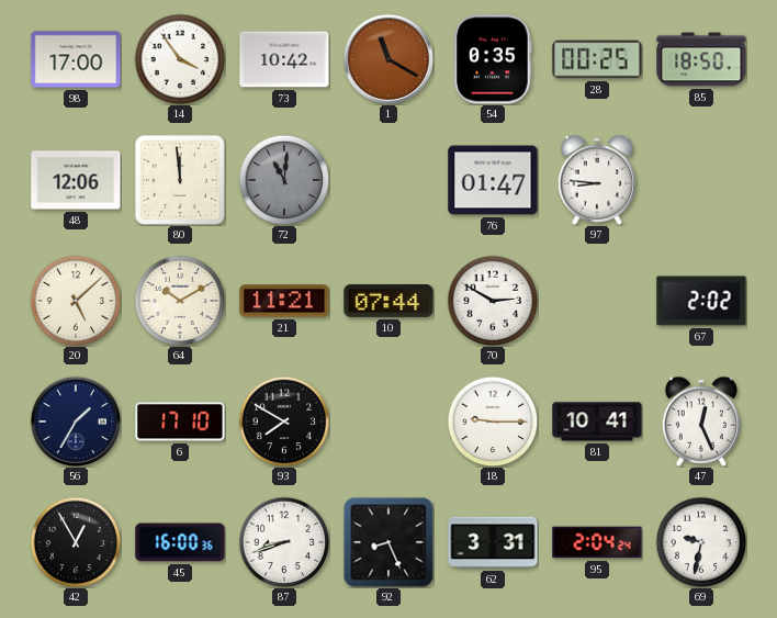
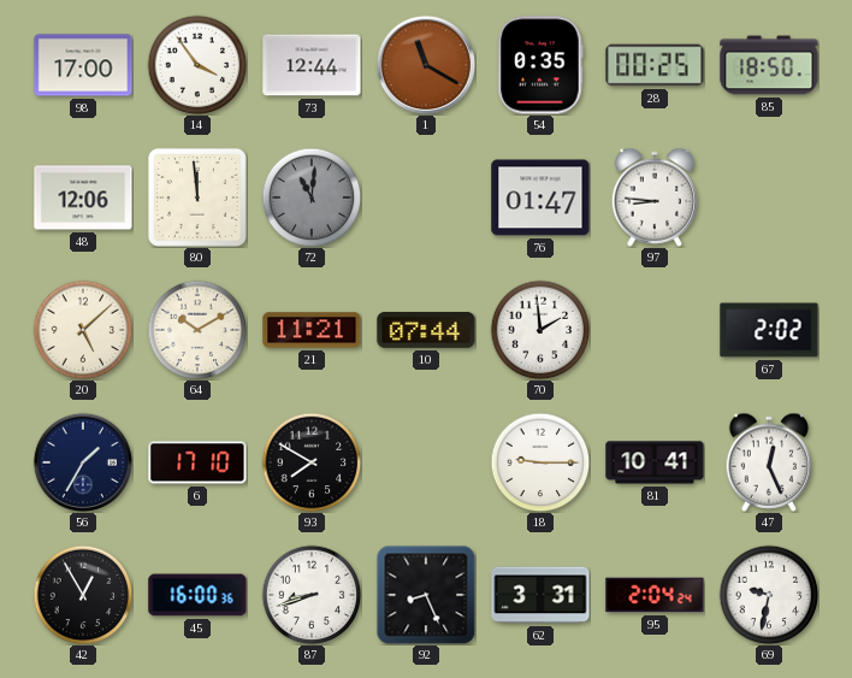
73: 10:42 -> 12:44
70: 2:50 -> 1:59
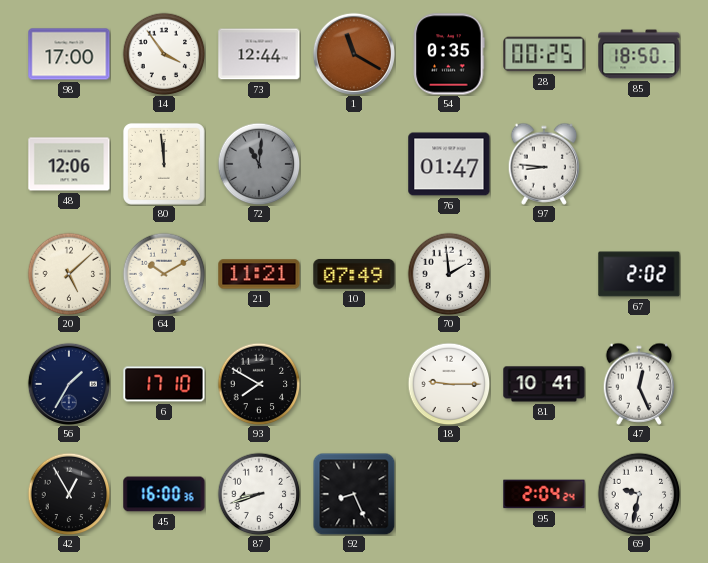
10: 07:44 -> 07:49
62: 3:31 -> none
